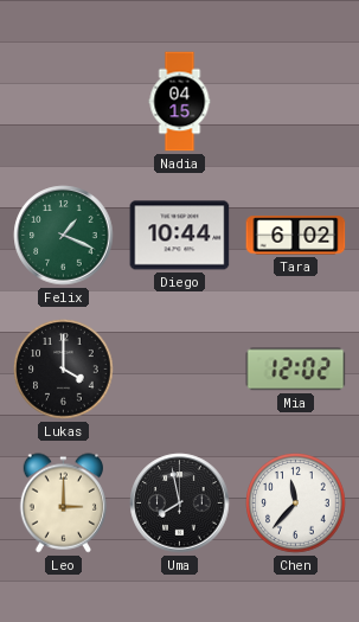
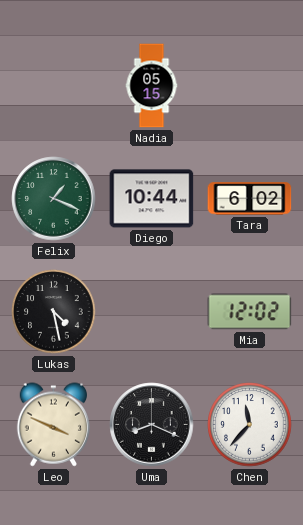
Nadia: 04:15 -> 05:15
Lukas: 4:00 -> 4:28
Leo: 3:00 -> 3:49
Uma: 7:58 -> 8:19
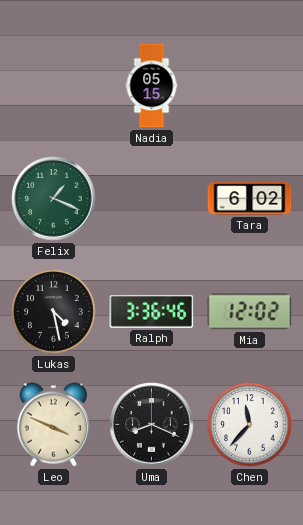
Diego: 10:44 -> none
Ralph: none -> 3:36
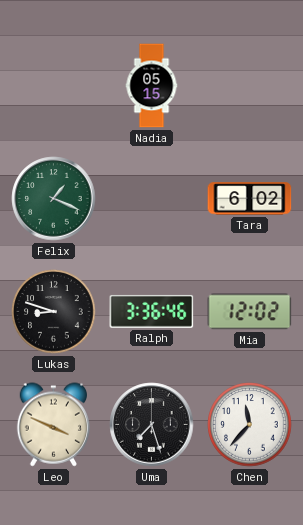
Lukas: 4:28 -> 8:48
Uma: 8:19 -> 7:27
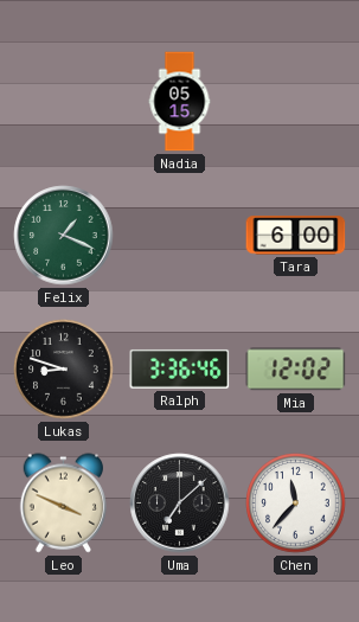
Tara: 6:02 -> 6:00
Uma: 7:27 -> 7:08
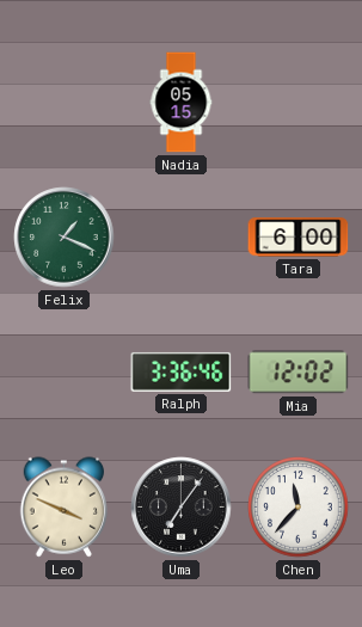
Lukas: 8:48 -> none
Uma: 7:08 -> 7:06
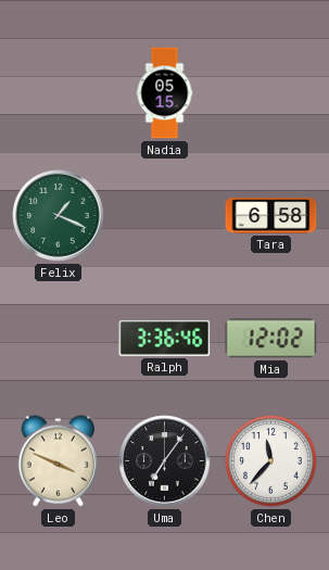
Tara: 6:00 -> 6:58
